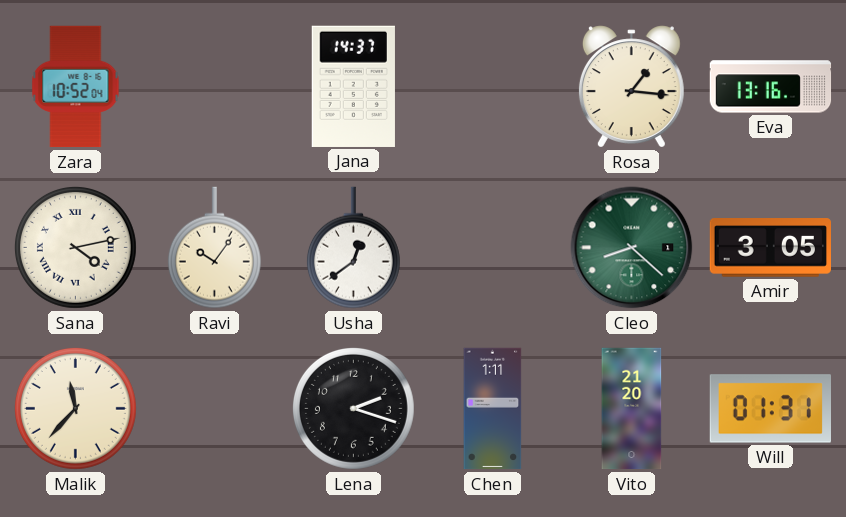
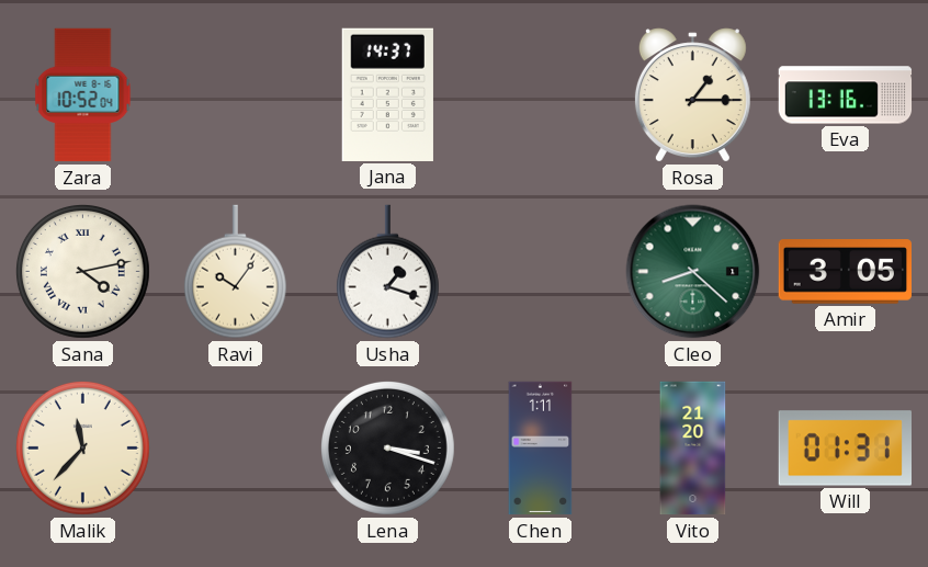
Rosa: 1:16 -> 1:15
Usha: 12:39 -> 1:18
Lena: 2:18 -> 3:18
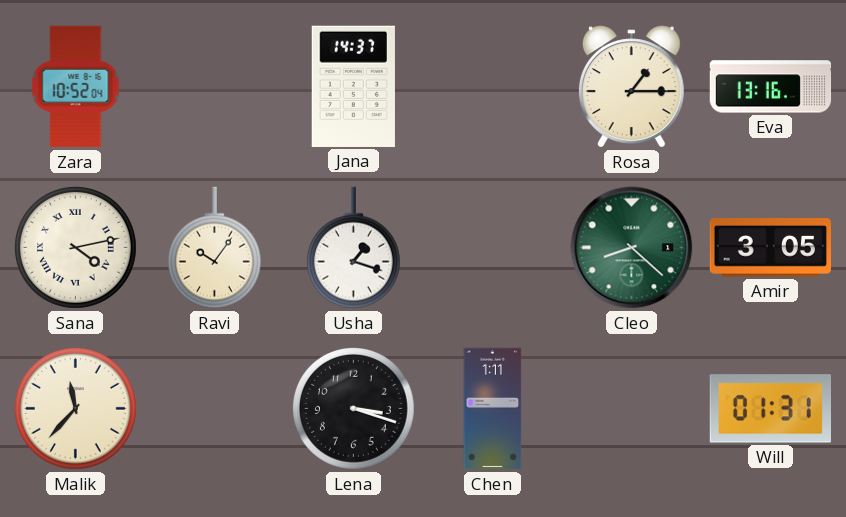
Vito: 21:20 -> none
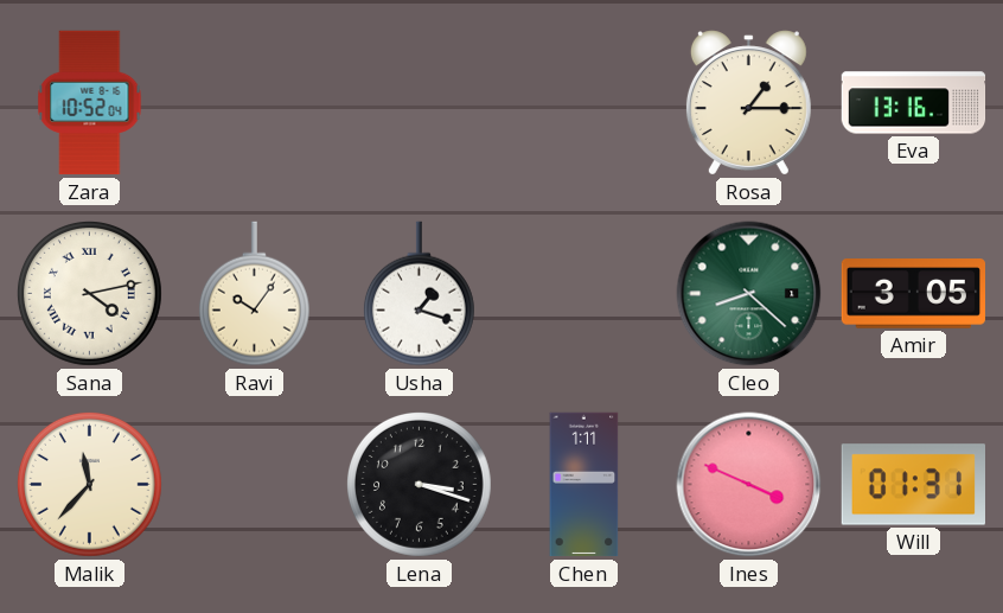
Jana: 14:37 -> none
Ines: none -> 3:49
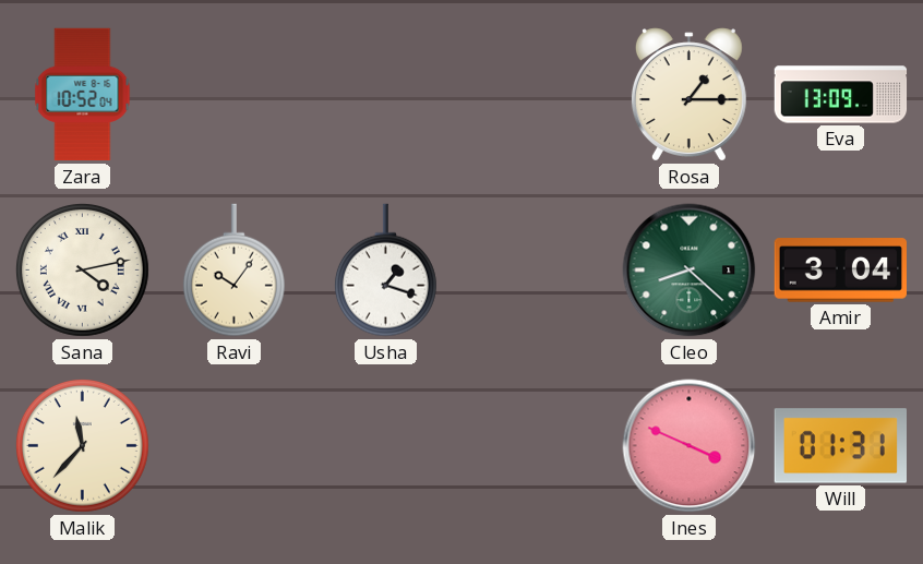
Eva: 13:16 -> 13:09
Amir: 3:05 -> 3:04
Lena: 3:18 -> none
Chen: 1:11 -> none
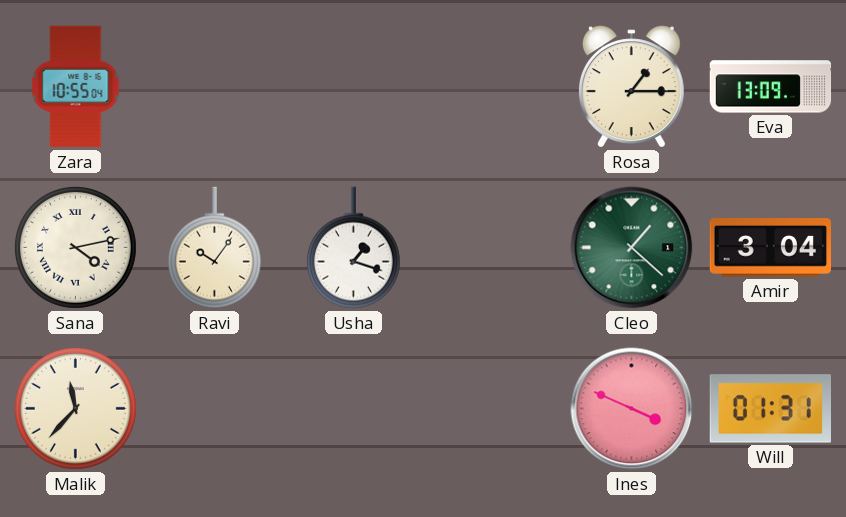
Zara: 10:52 -> 10:55
Cleo: 8:22 -> 1:22
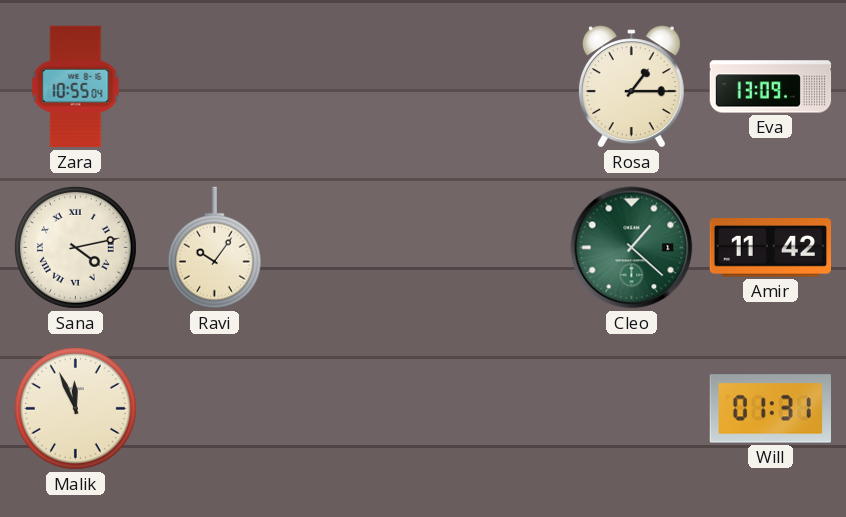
Usha: 1:18 -> none
Amir: 3:04 -> 11:42
Malik: 11:37 -> 11:56
Ines: 3:49 -> none
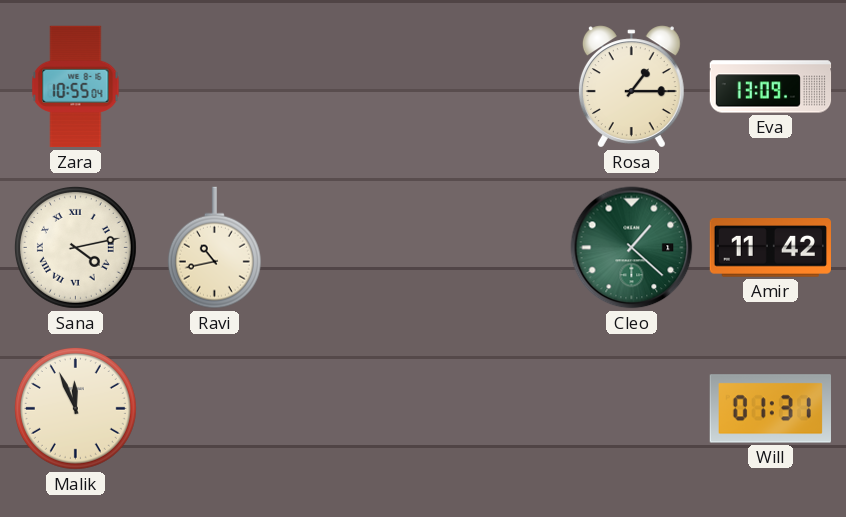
Ravi: 10:06 -> 10:43
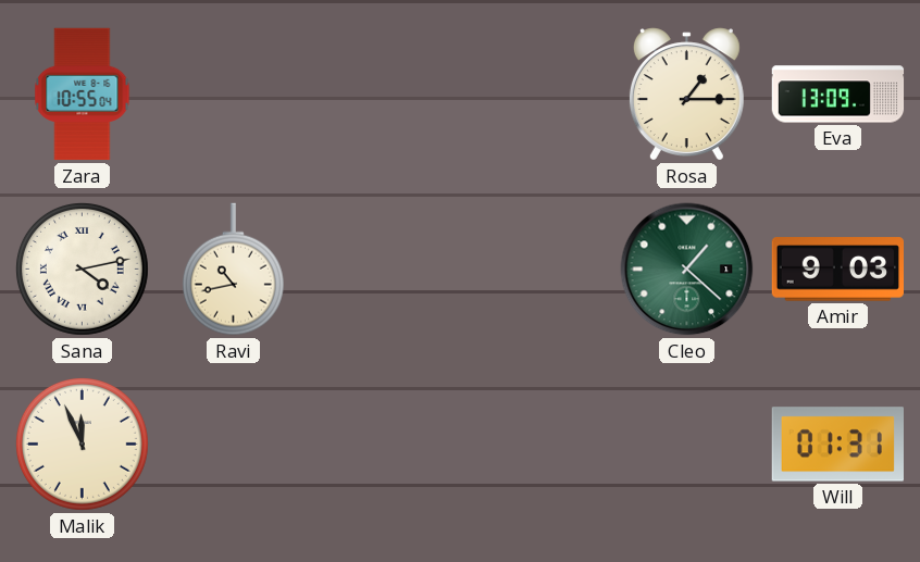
Amir: 11:42 -> 9:03
